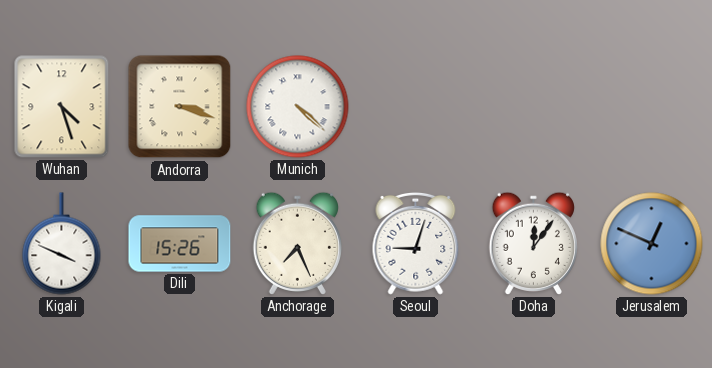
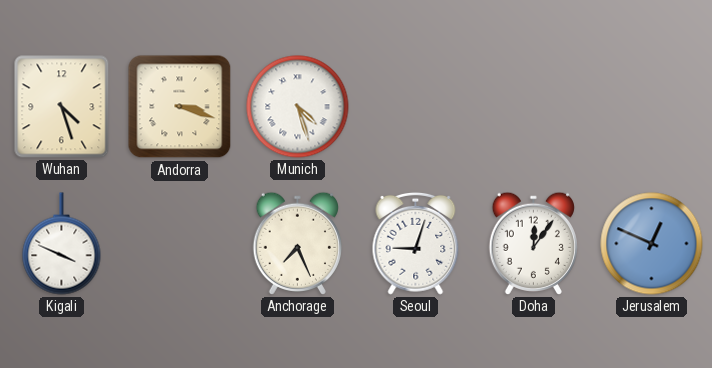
Munich: 4:22 -> 4:27
Dili: 15:26 -> none
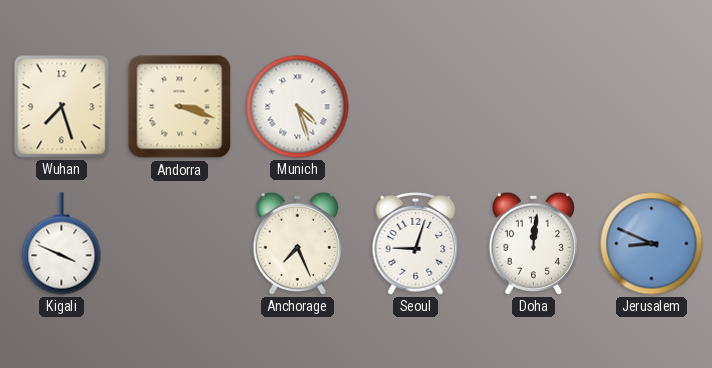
Wuhan: 4:27 -> 7:27
Doha: 12:06 -> 12:01
Jerusalem: 12:49 -> 8:49
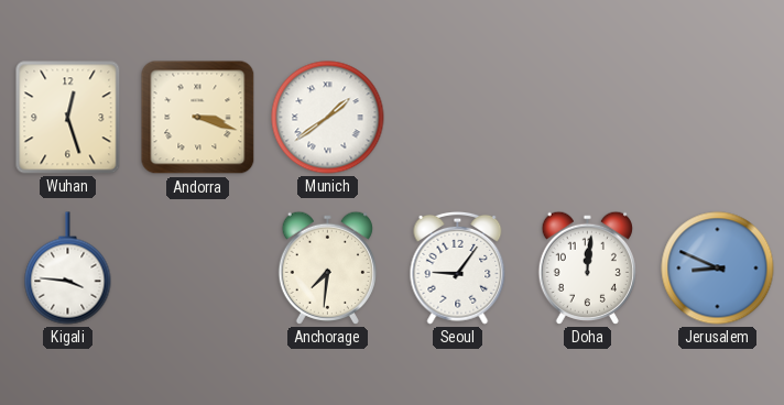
Wuhan: 7:27 -> 12:27
Munich: 4:27 -> 1:39
Kigali: 3:49 -> 3:46
Anchorage: 7:26 -> 7:31
Seoul: 9:03 -> 9:06
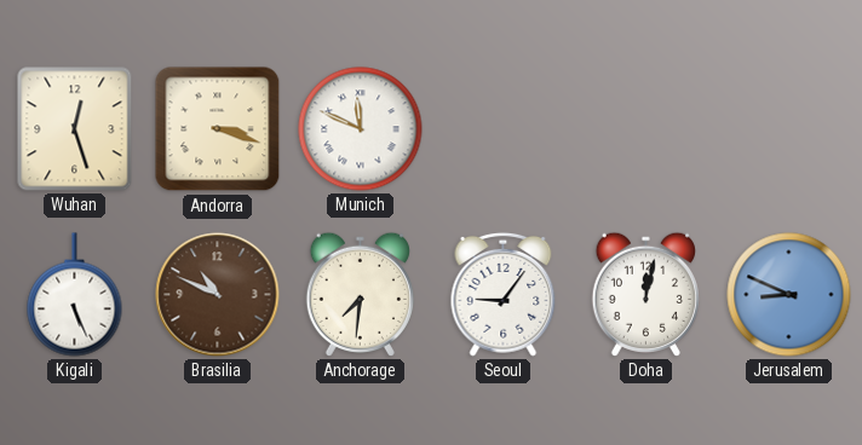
Munich: 1:39 -> 11:49
Kigali: 3:46 -> 5:26
Brasilia: none -> 10:49
Doha: 12:01 -> 12:02
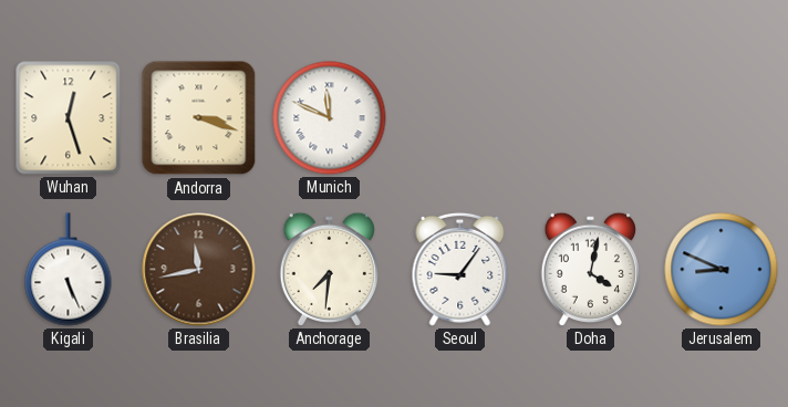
Brasilia: 10:49 -> 11:43
Doha: 12:02 -> 4:02
